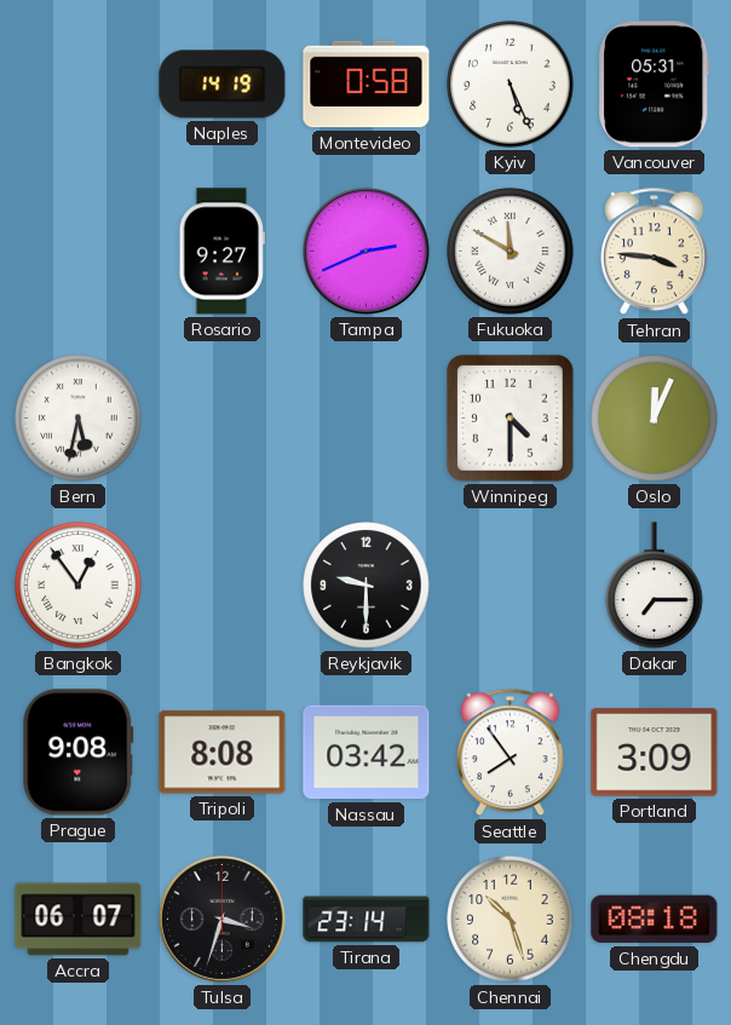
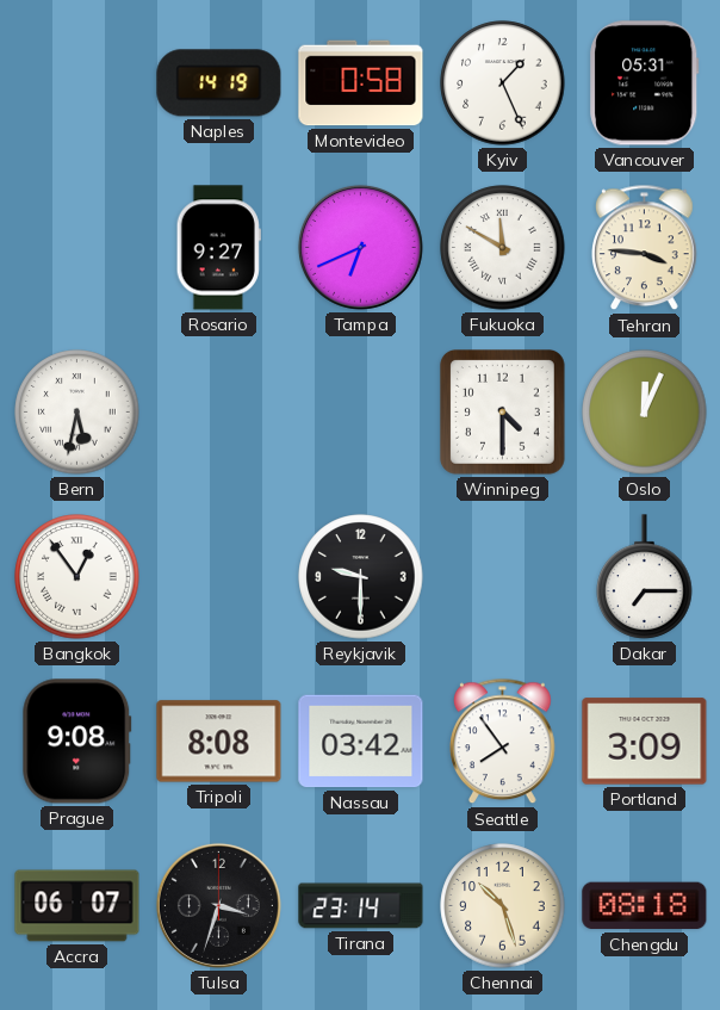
Kyiv: 5:26 -> 1:26
Tampa: 2:41 -> 6:41
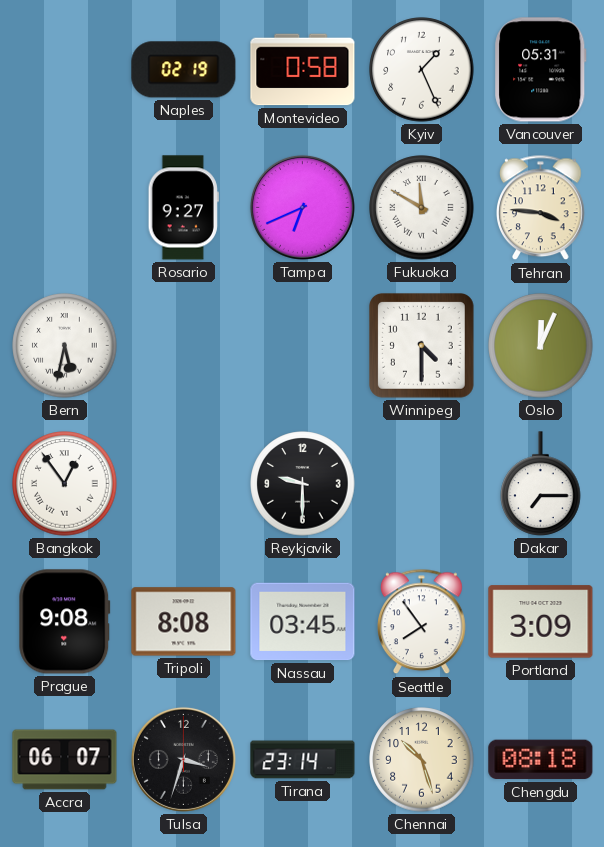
Naples: 14:19 -> 02:19
Nassau: 03:42 -> 03:45
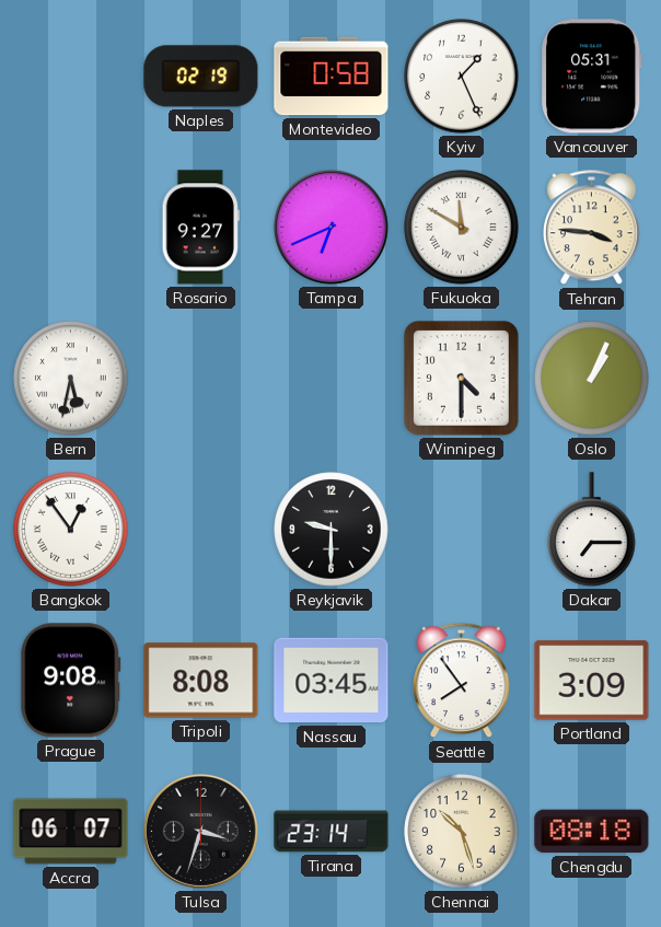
Oslo: 12:04 -> 1:04
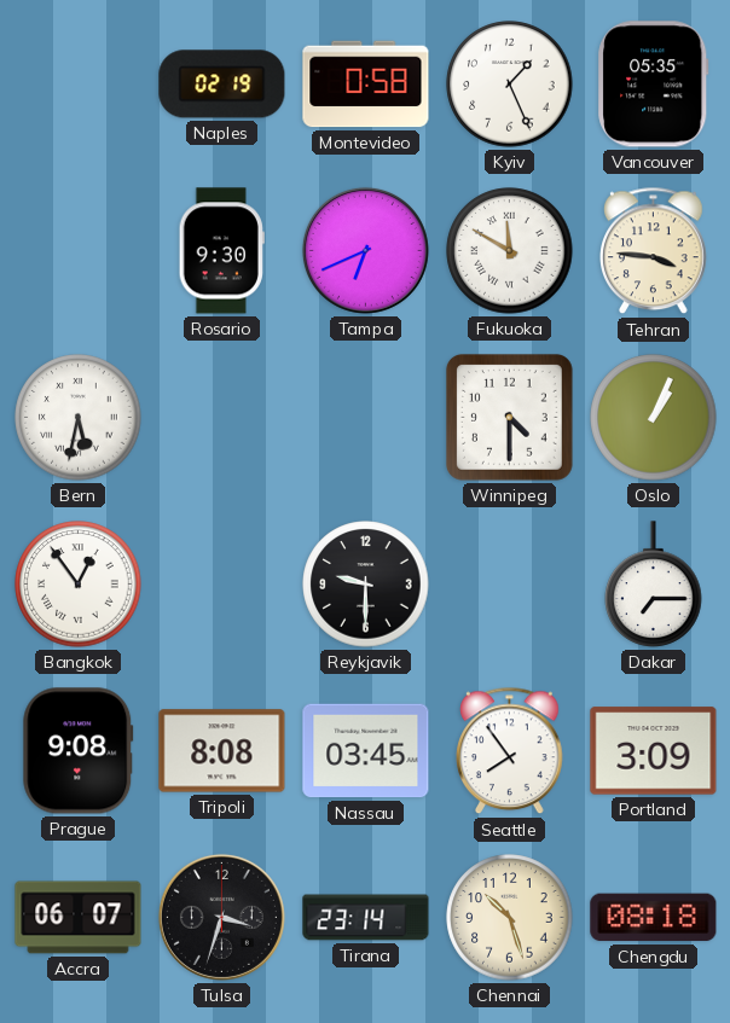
Vancouver: 05:31 -> 05:35
Rosario: 9:27 -> 9:30
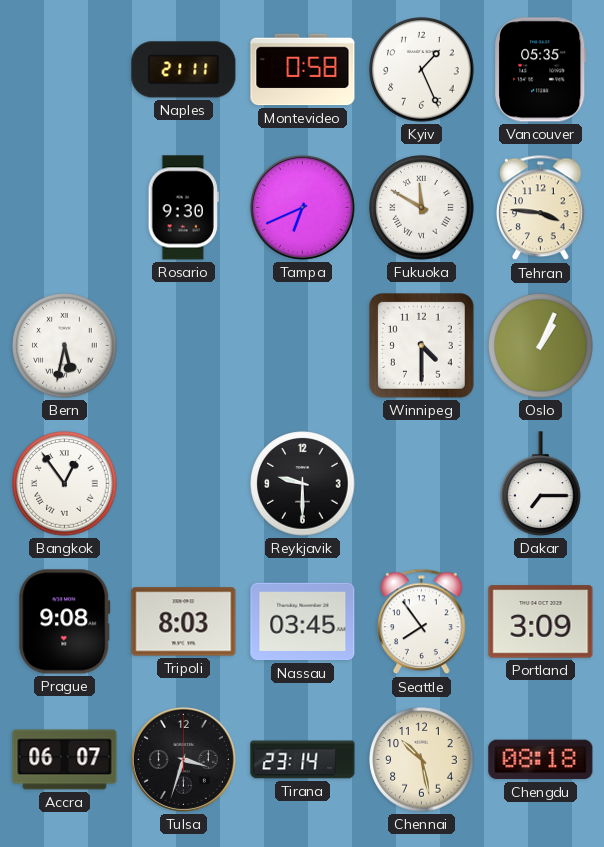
Naples: 02:19 -> 21:11
Tripoli: 8:08 -> 8:03
Chennai: 10:27 -> 10:28
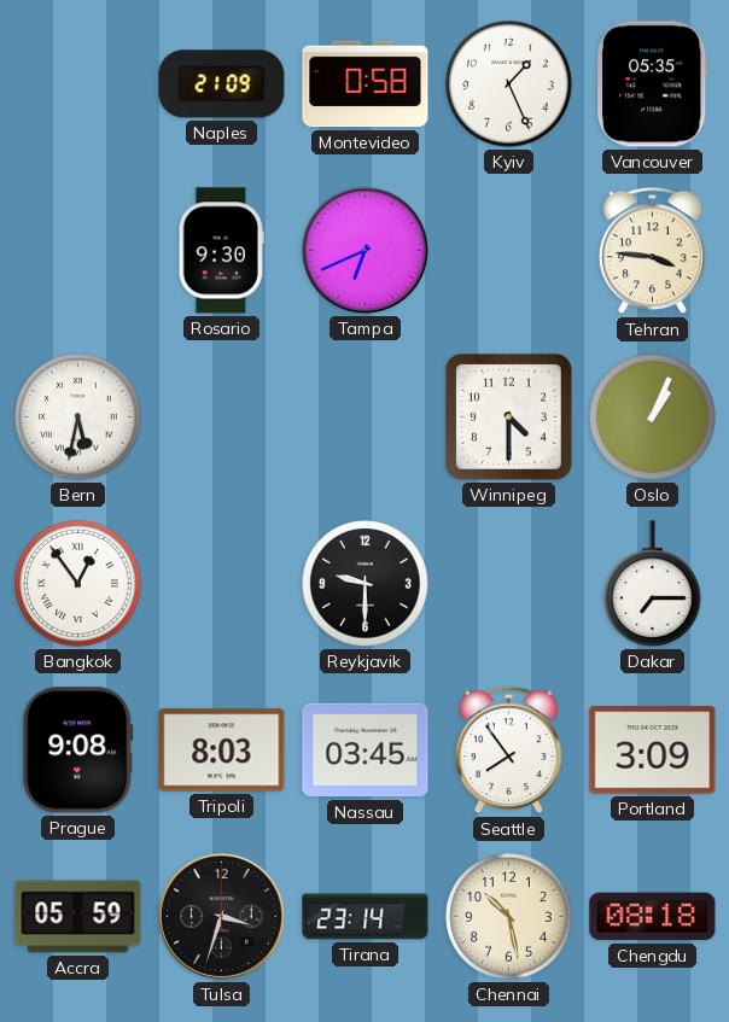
Naples: 21:11 -> 21:09
Fukuoka: 11:50 -> none
Accra: 06:07 -> 05:59
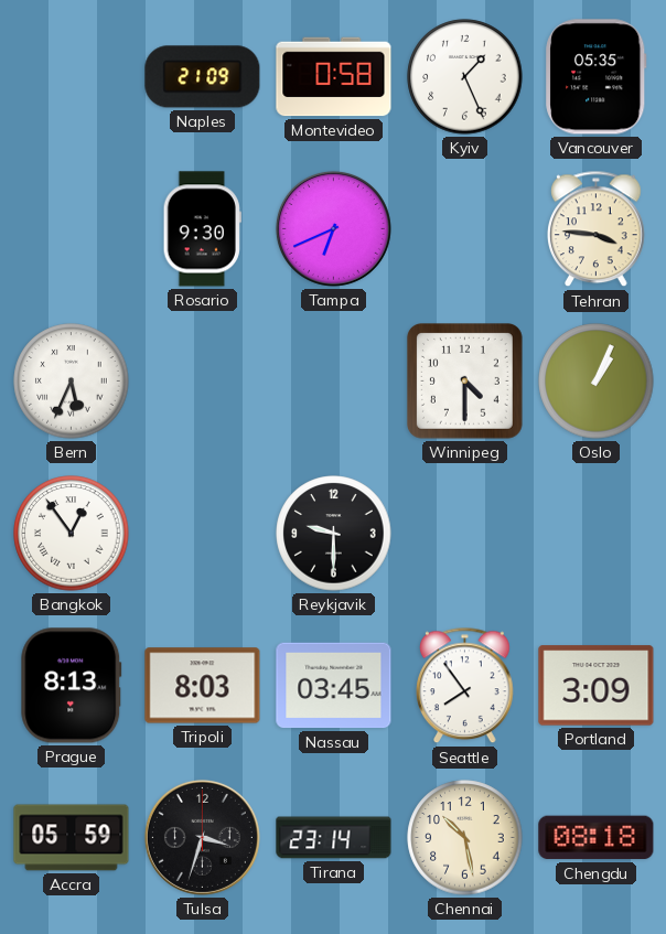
Bern: 5:32 -> 5:34
Dakar: 7:15 -> none
Prague: 9:08 -> 8:13
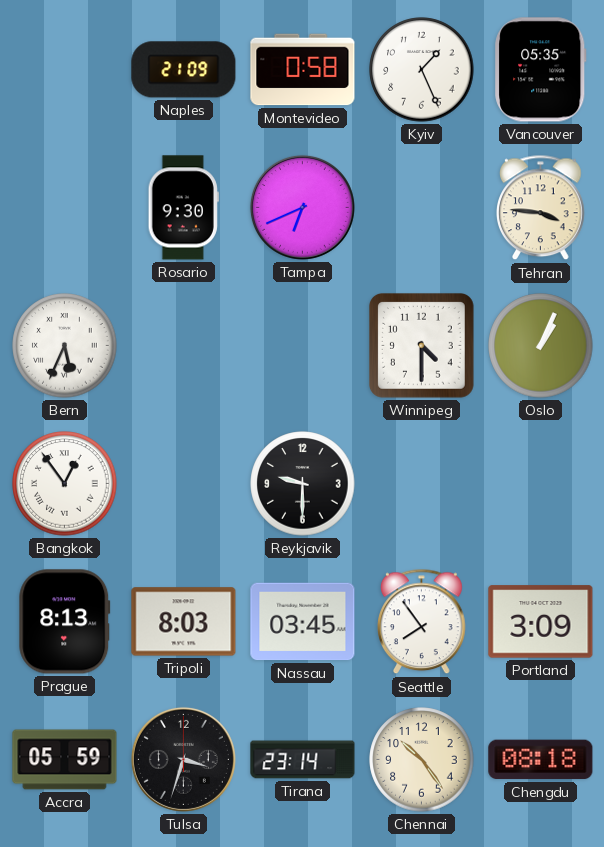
Chennai: 10:28 -> 10:24
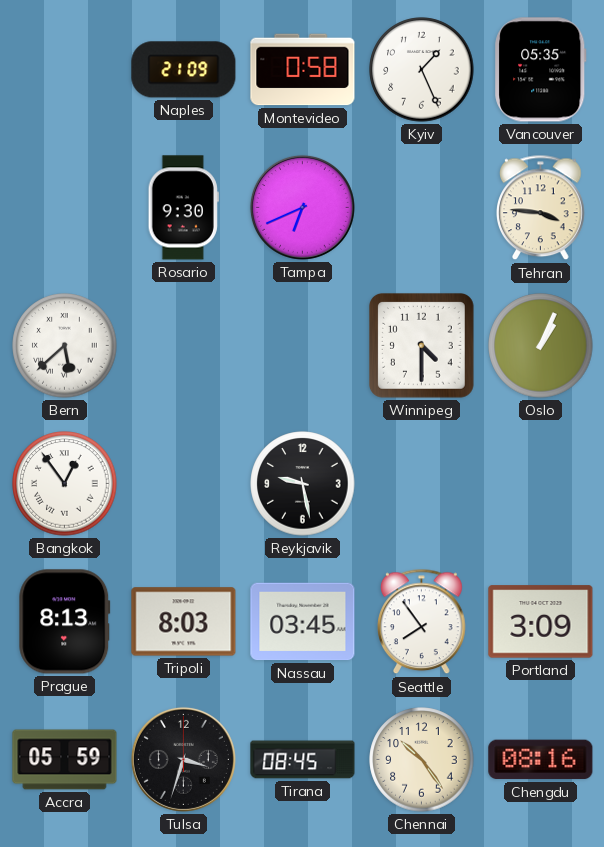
Bern: 5:34 -> 5:38
Reykjavik: 9:30 -> 9:28
Tirana: 23:14 -> 08:45
Chengdu: 08:18 -> 08:16
